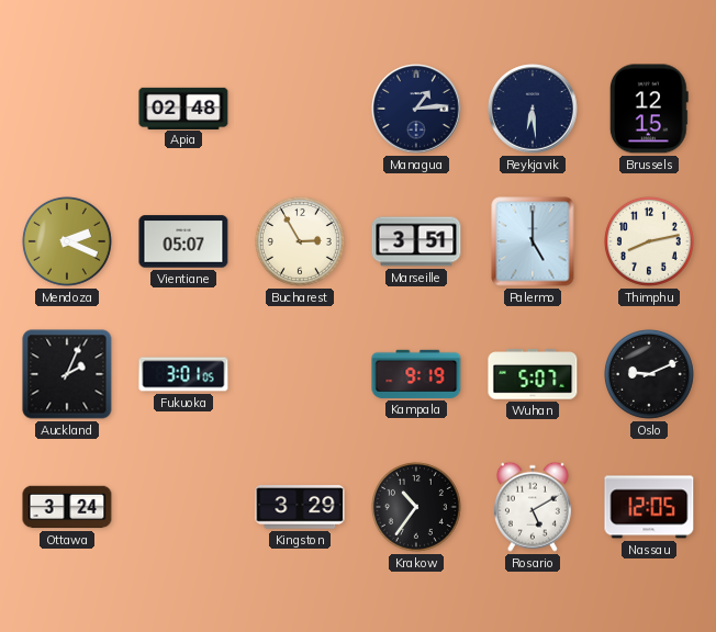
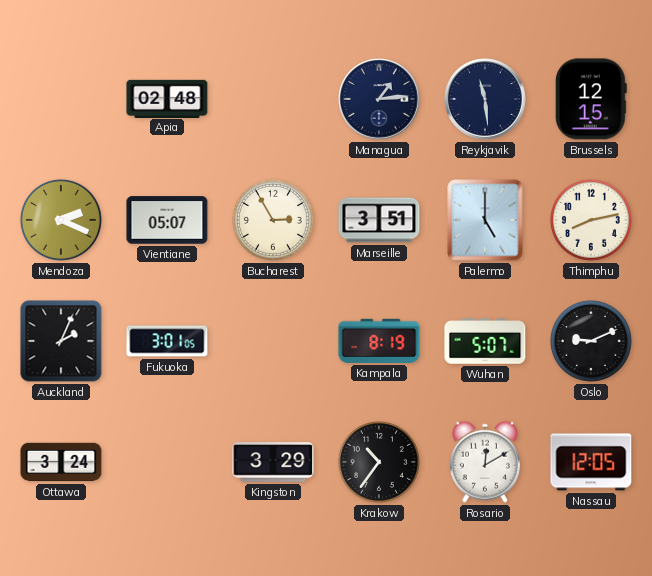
Reykjavik: 6:29 -> 11:29
Kampala: 9:19 -> 8:19
Rosario: 5:10 -> 12:10
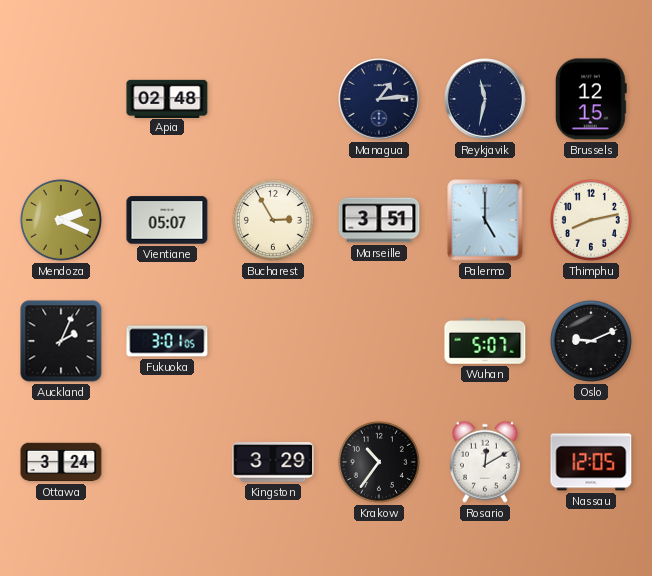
Reykjavik: 11:29 -> 11:32
Kampala: 8:19 -> none
